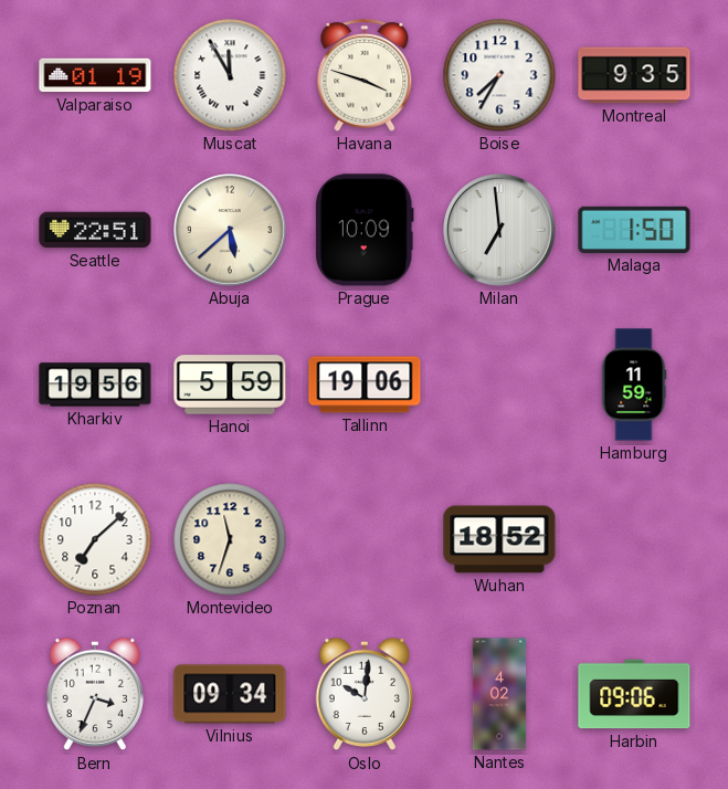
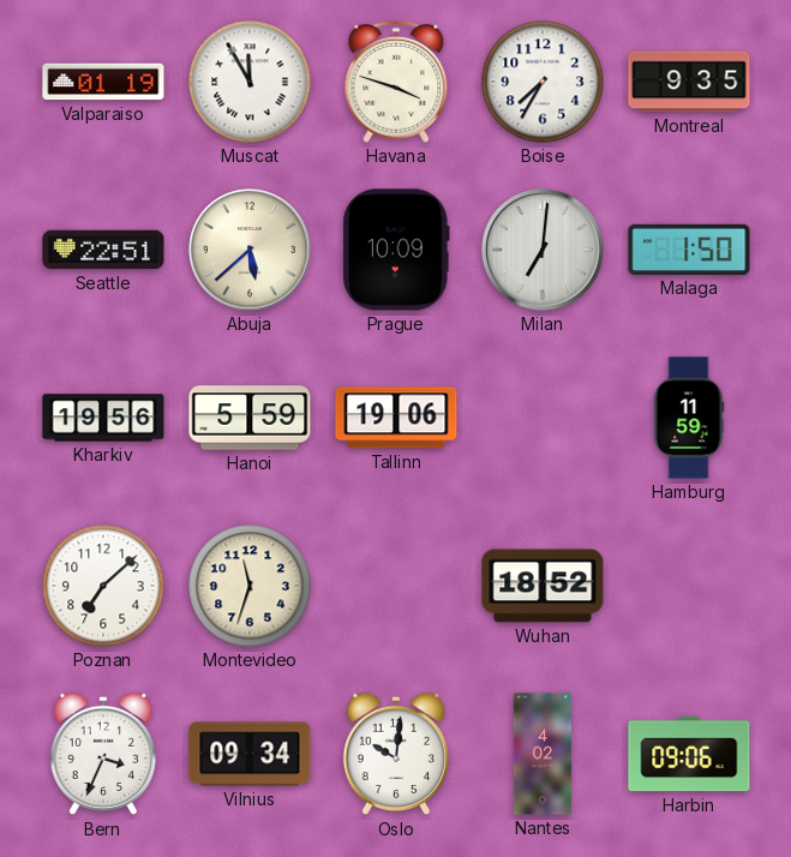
Milan: 6:59 -> 7:01
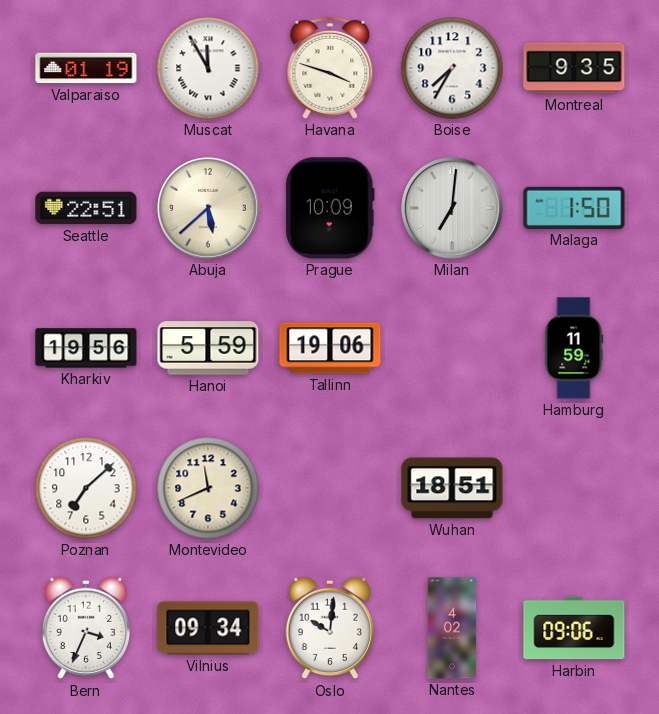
Montevideo: 11:33 -> 11:41
Wuhan: 18:52 -> 18:51
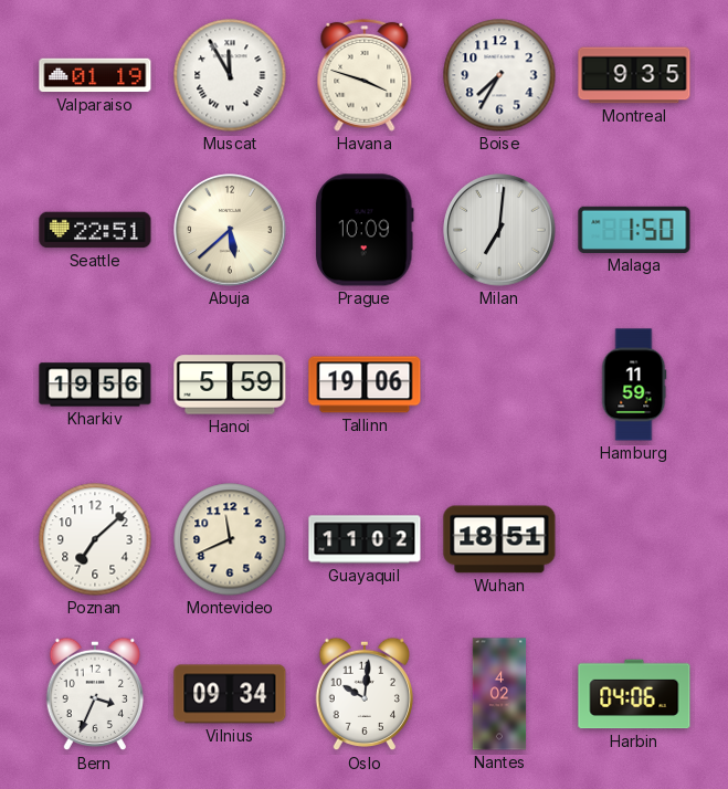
Guayaquil: none -> 11:02
Harbin: 09:06 -> 04:06
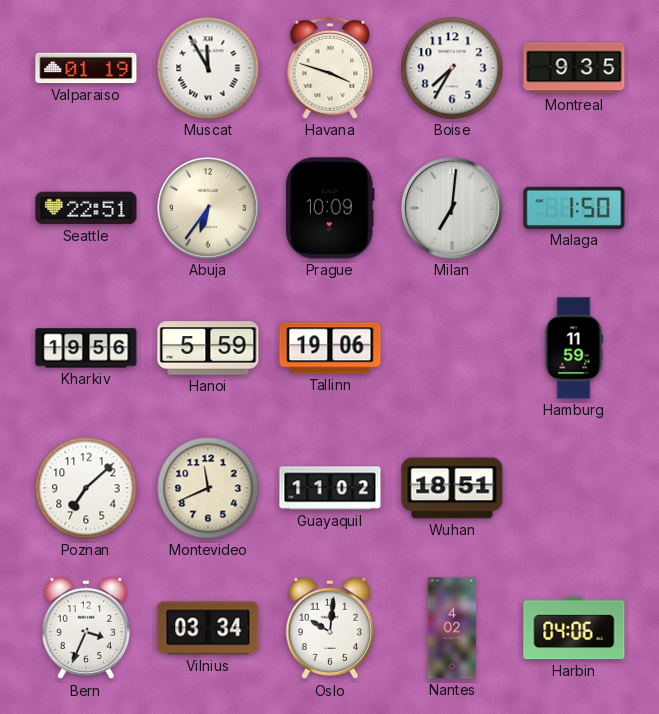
Abuja: 5:38 -> 6:36
Vilnius: 09:34 -> 03:34
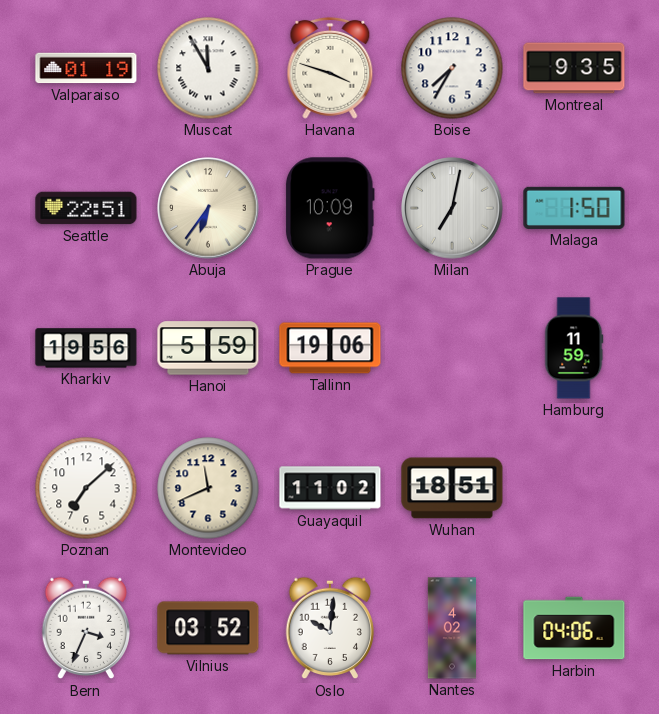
Milan: 7:01 -> 7:02
Vilnius: 03:34 -> 03:52
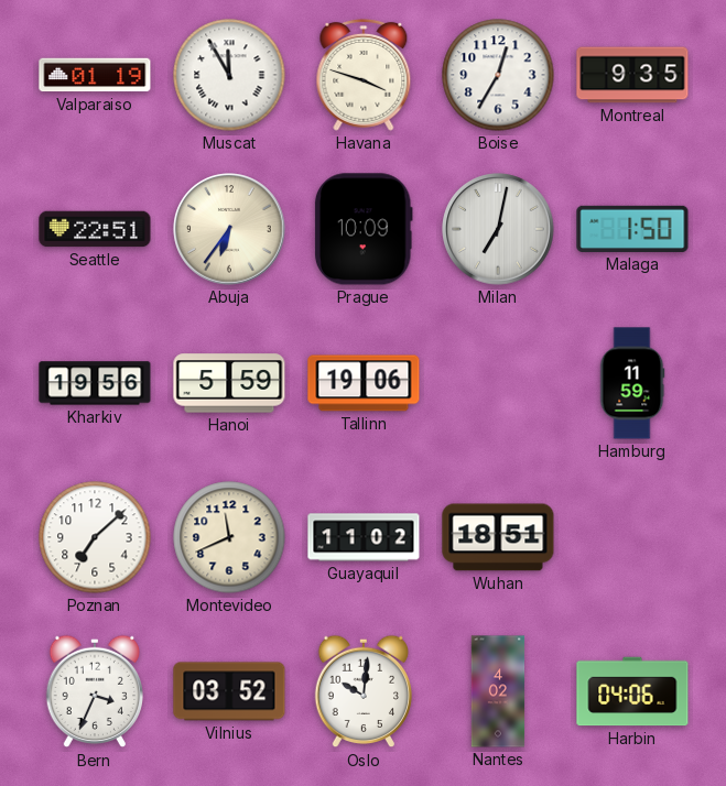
Boise: 7:35 -> 12:35
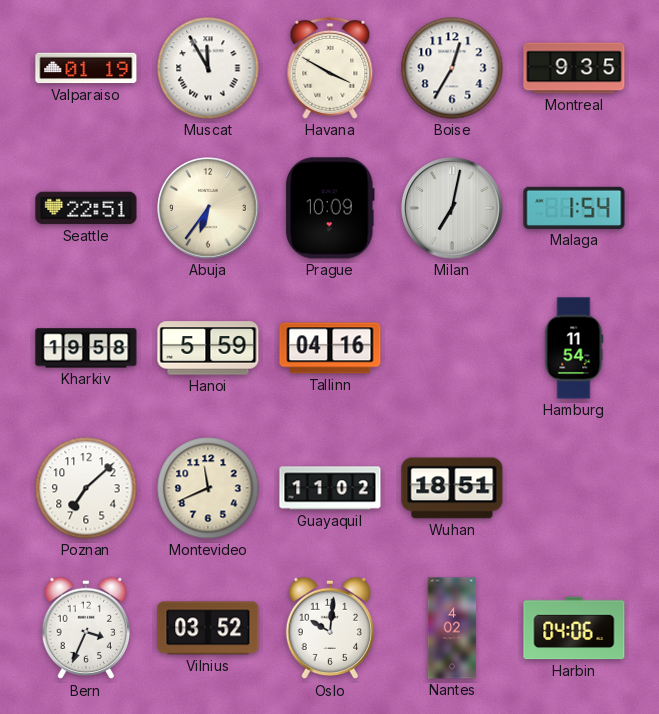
Havana: 3:48 -> 3:50
Malaga: 1:50 -> 1:54
Kharkiv: 19:56 -> 19:58
Tallinn: 19:06 -> 04:16
Hamburg: 11:59 -> 11:54
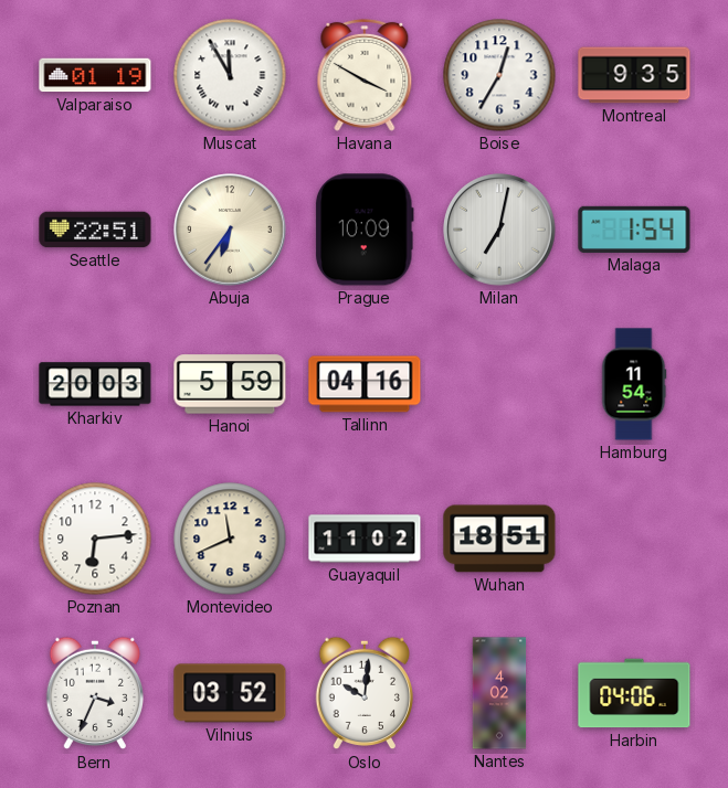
Kharkiv: 19:58 -> 20:03
Poznan: 7:08 -> 6:14
